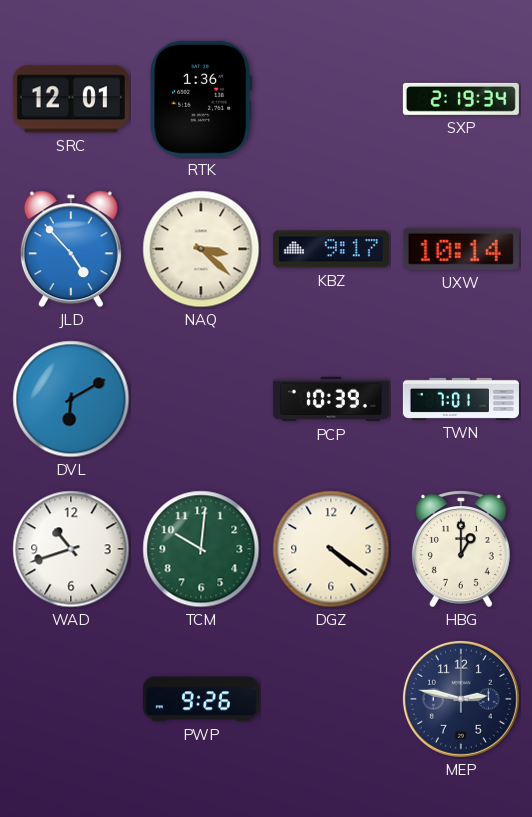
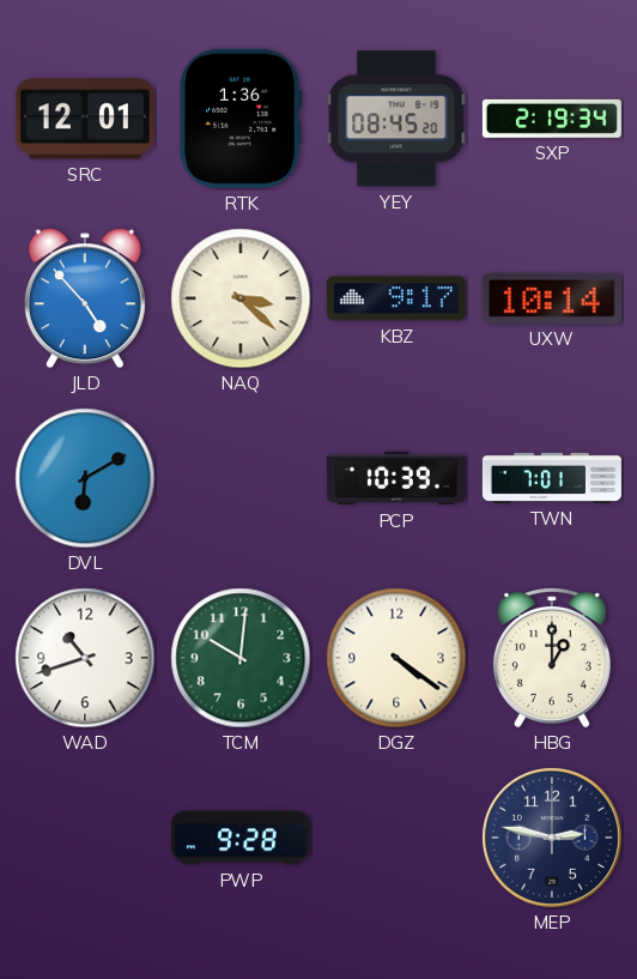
YEY: none -> 08:45
PWP: 9:26 -> 9:28
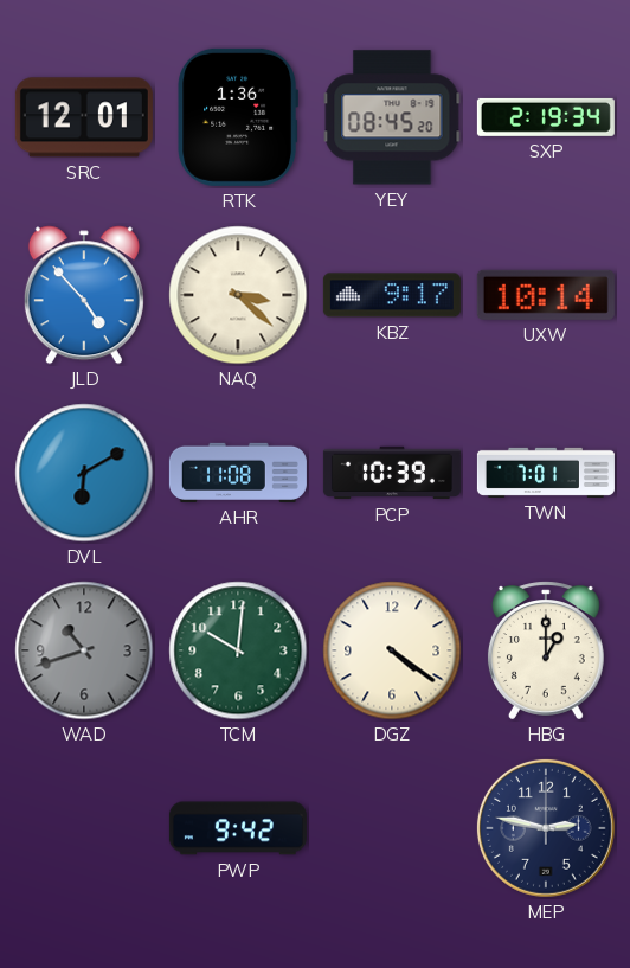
AHR: none -> 11:08
WAD dial: white -> grey
PWP: 9:28 -> 9:42
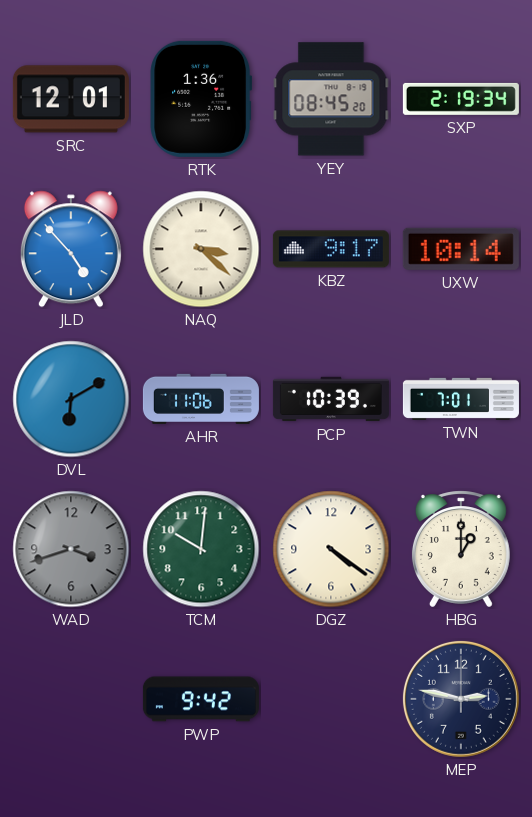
AHR: 11:08 -> 11:06
WAD: 10:42 -> 3:42
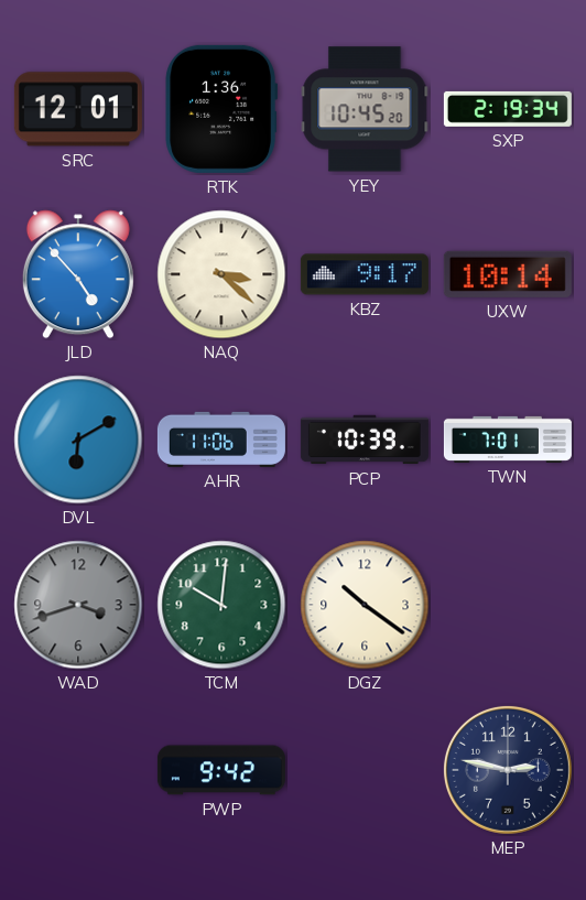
YEY: 08:45 -> 10:45
DGZ: 4:21 -> 10:21
HBG: 1:00 -> none
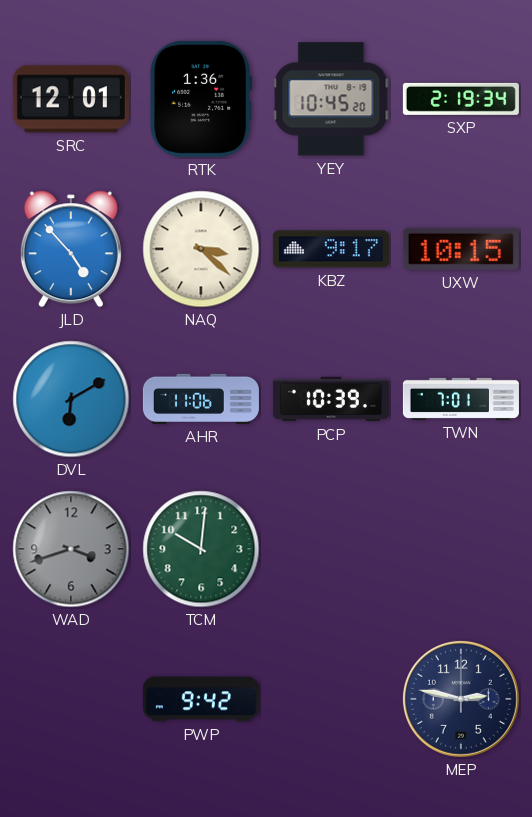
UXW: 10:14 -> 10:15
DGZ: 10:21 -> none
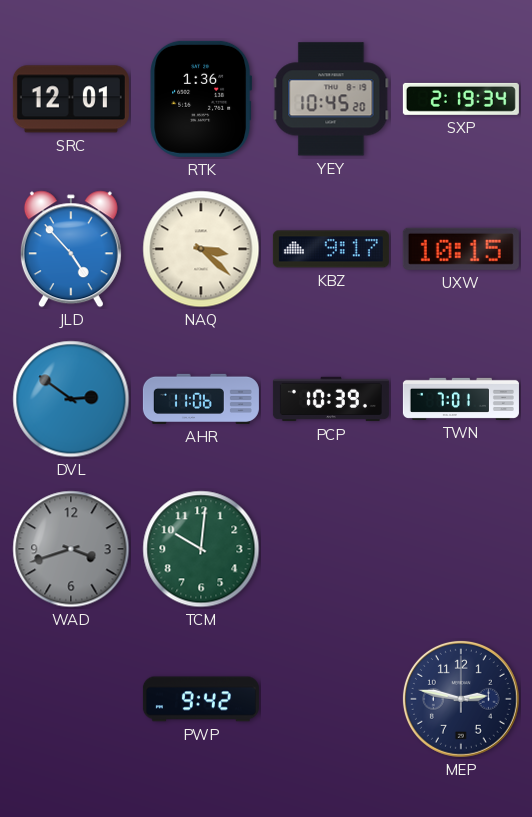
DVL: 6:10 -> 2:51
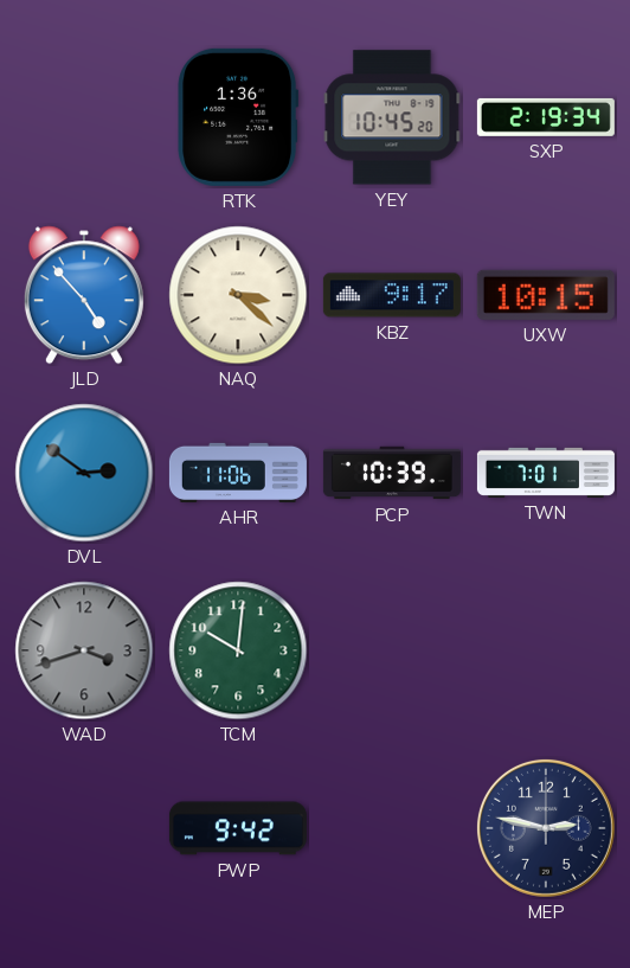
SRC: 12:01 -> none
